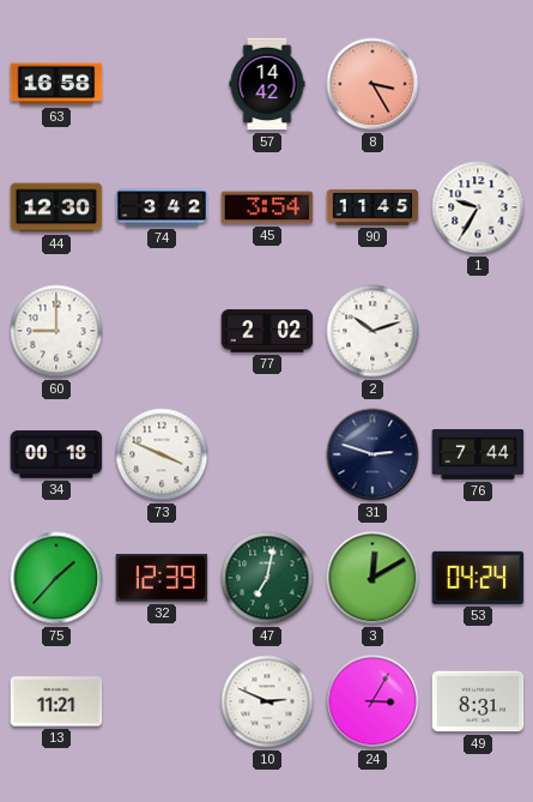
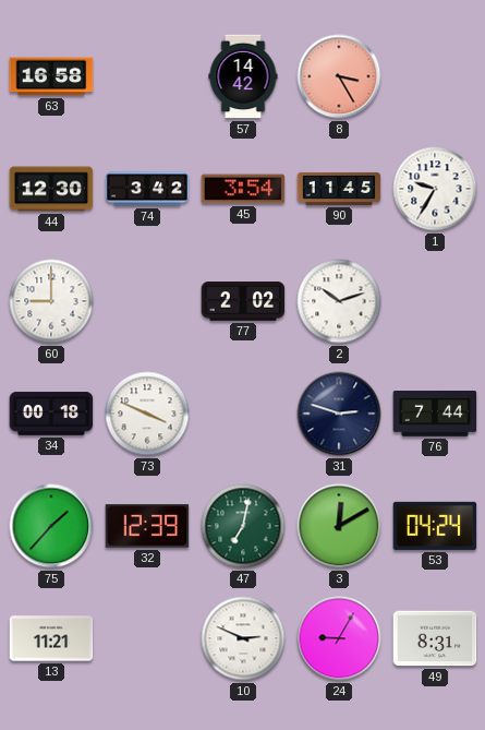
24: 3:05 -> 9:05
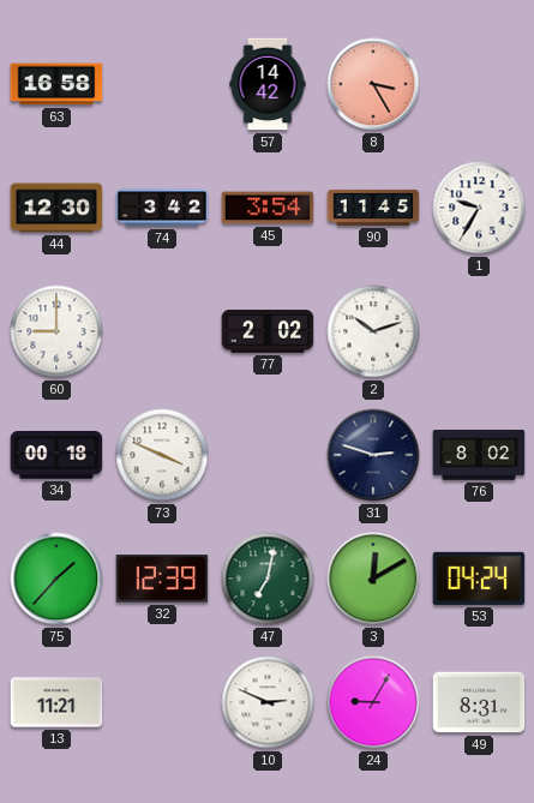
76: 7:44 -> 8:02
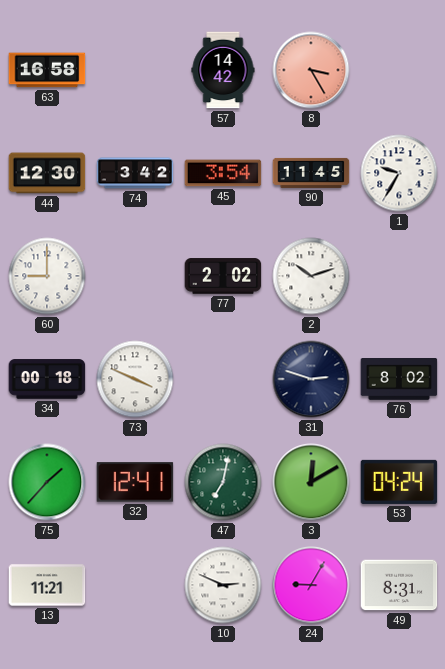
32: 12:39 -> 12:41
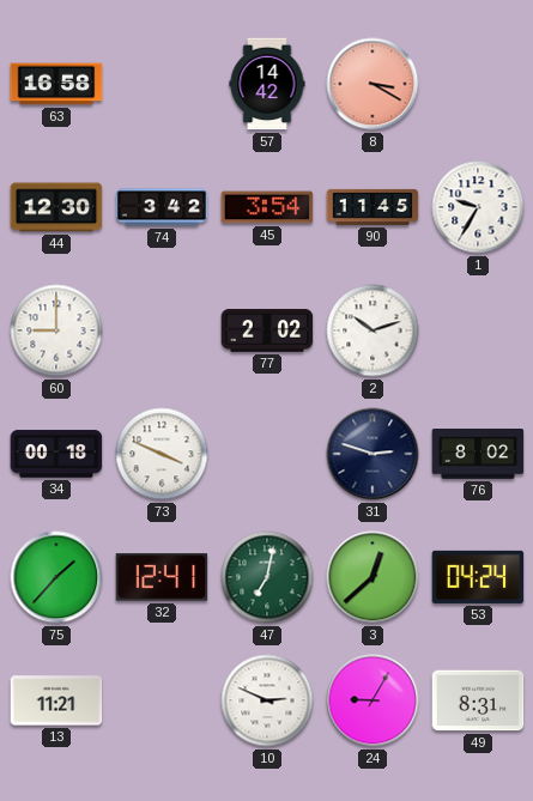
8: 3:25 -> 3:20
3: 12:10 -> 12:38
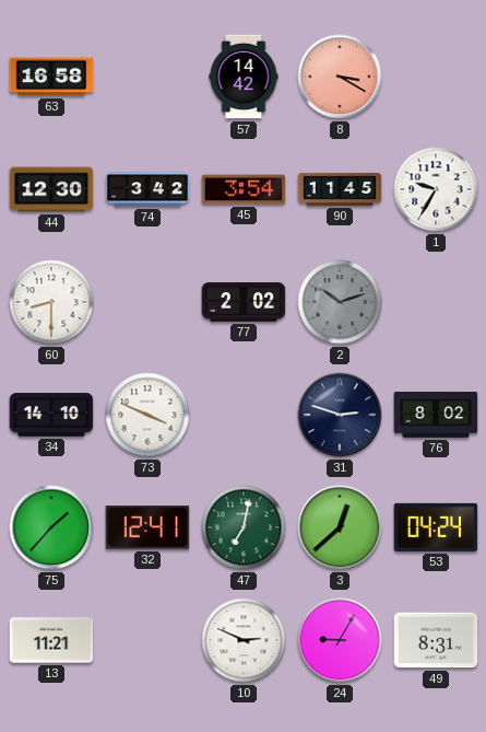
60: 9:00 -> 8:30
2 dial: white -> grey
34: 00:18 -> 14:10
